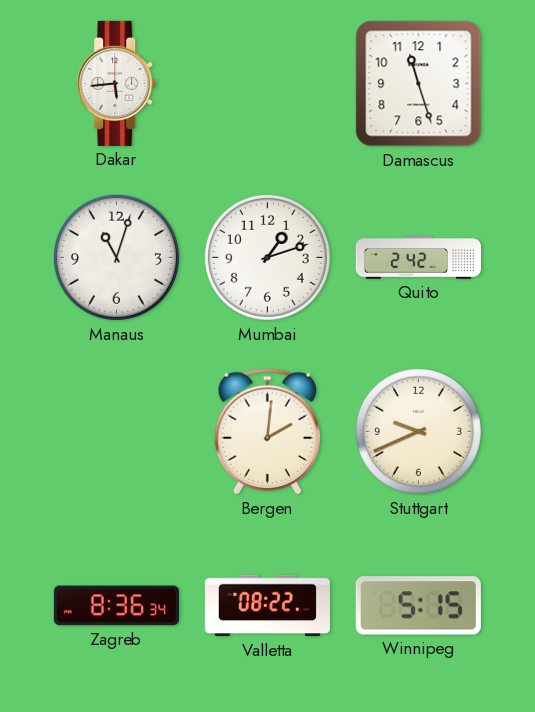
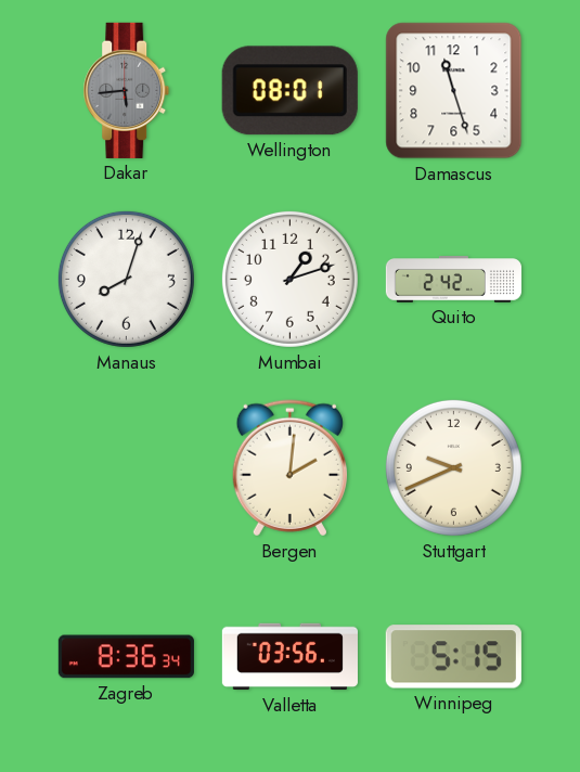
Dakar dial: white -> grey
Wellington: none -> 08:01
Manaus: 11:03 -> 8:03
Valletta: 08:22 -> 03:56
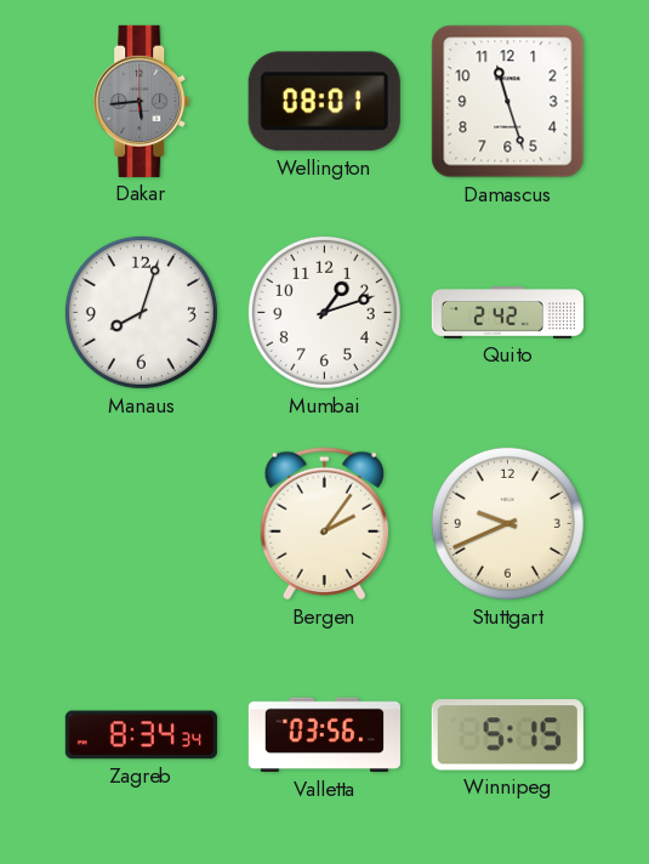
Bergen: 2:01 -> 2:06
Zagreb: 8:36 -> 8:34
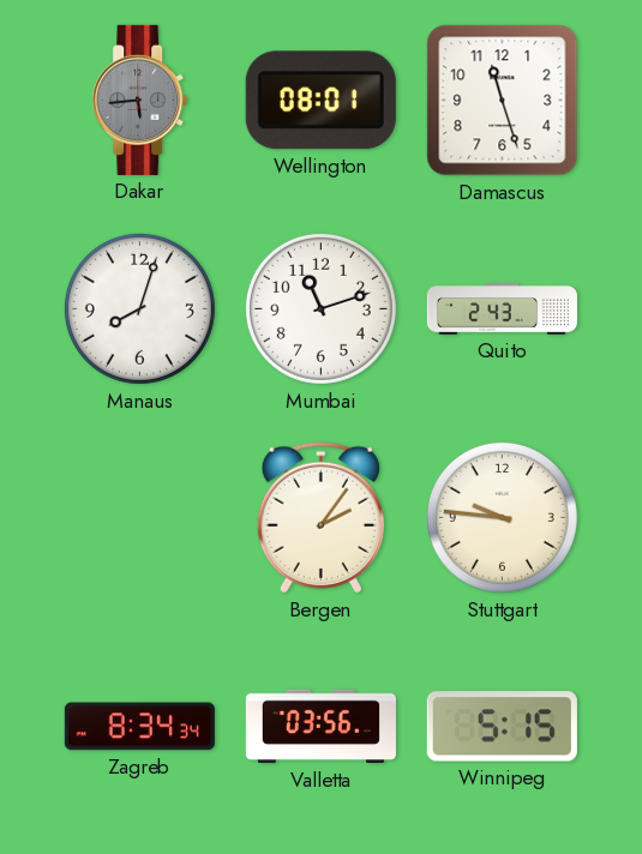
Mumbai: 1:12 -> 11:12
Quito: 2:42 -> 2:43
Stuttgart: 9:41 -> 9:46
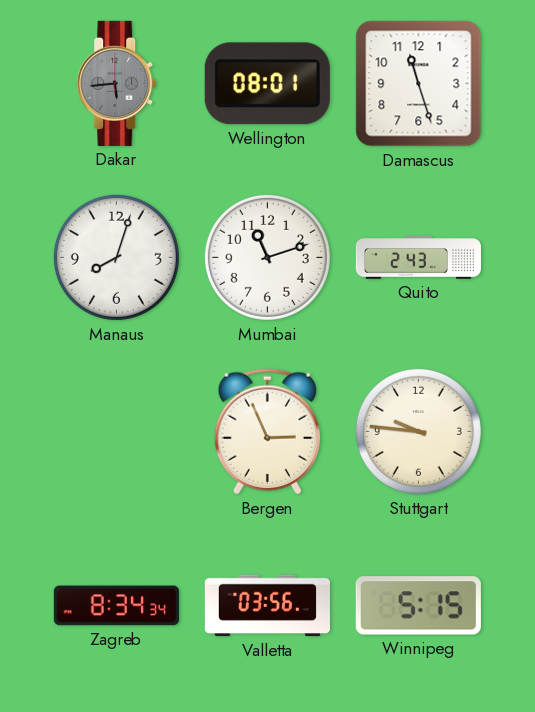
Bergen: 2:06 -> 2:56
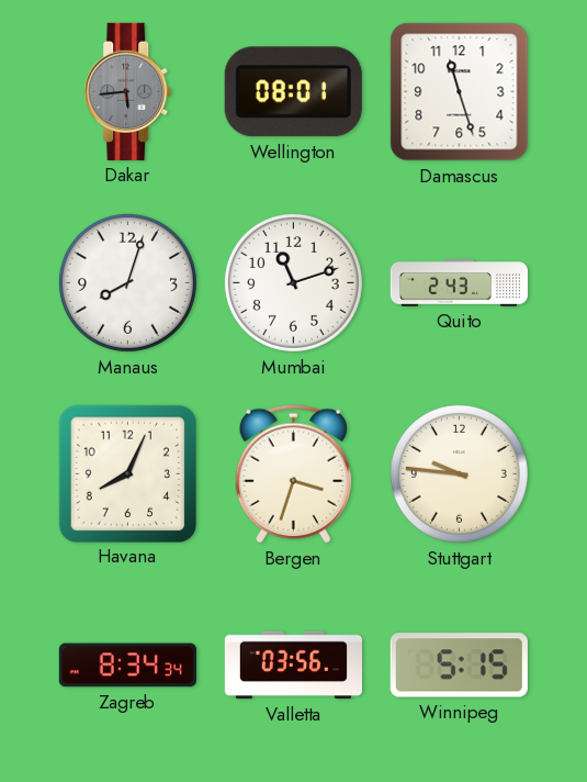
Havana: none -> 8:04
Bergen: 2:56 -> 3:33
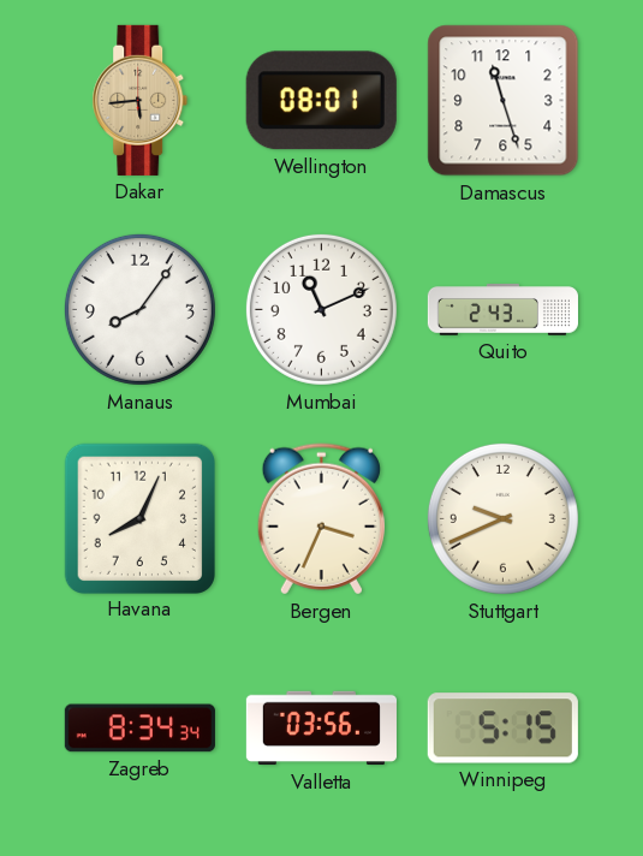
Dakar dial: grey -> champagne
Manaus: 8:03 -> 8:06
Mumbai: 11:12 -> 11:11
Bergen: 3:33 -> 3:34
Stuttgart: 9:46 -> 9:41
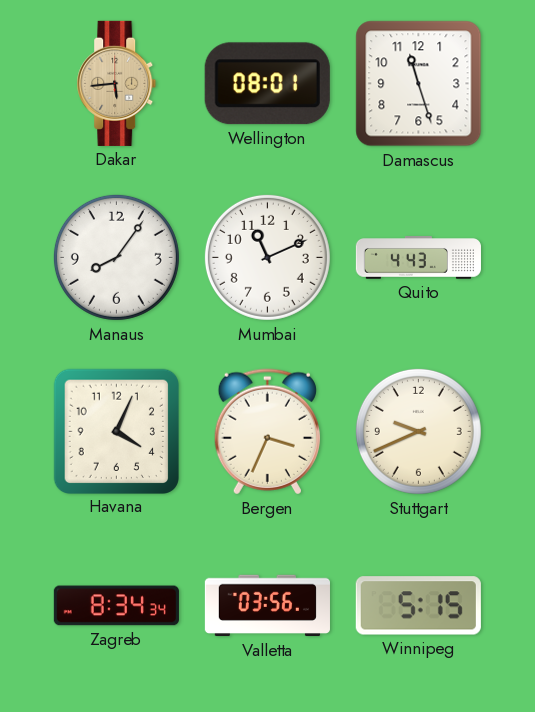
Quito: 2:43 -> 4:43
Havana: 8:04 -> 4:04
